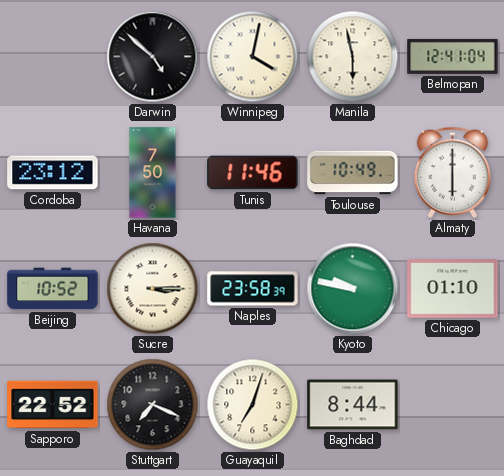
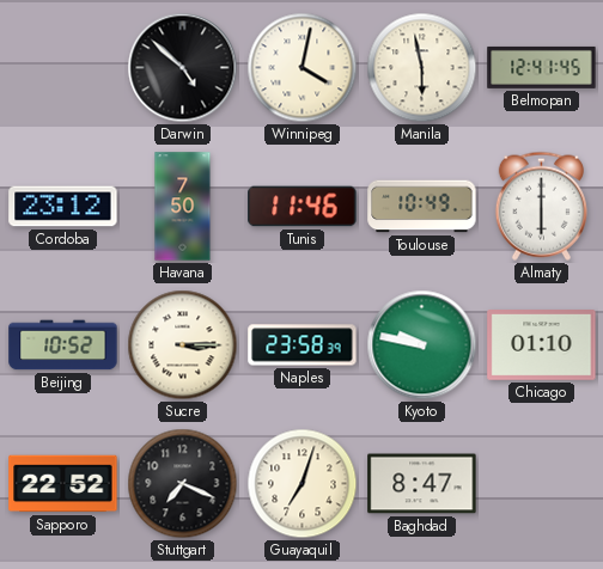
Belmopan: 12:41:04 -> 12:41:45
Baghdad: 8:44 -> 8:47
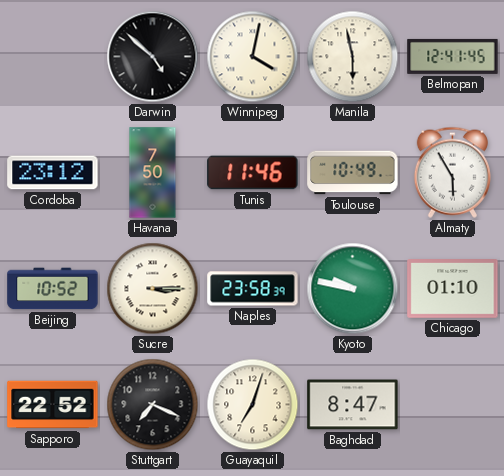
Almaty: 6:00 -> 5:55
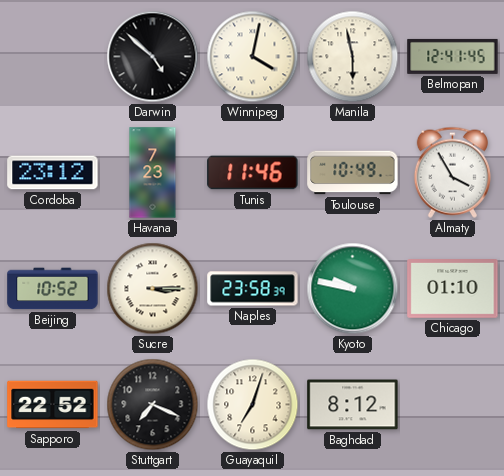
Havana: 7:50 -> 7:23
Almaty: 5:55 -> 3:55
Baghdad: 8:47 -> 8:12
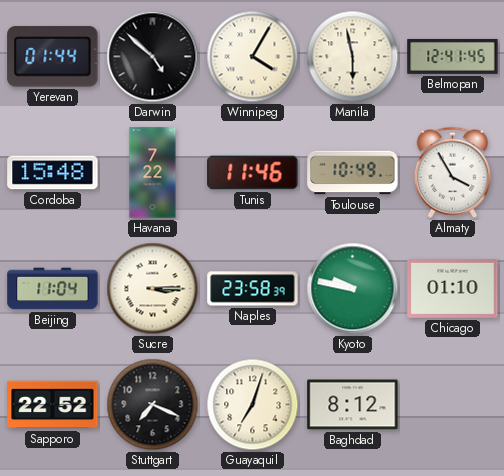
Yerevan: none -> 01:44
Winnipeg: 4:02 -> 4:05
Cordoba: 23:12 -> 15:48
Havana: 7:23 -> 7:22
Beijing: 10:52 -> 11:04
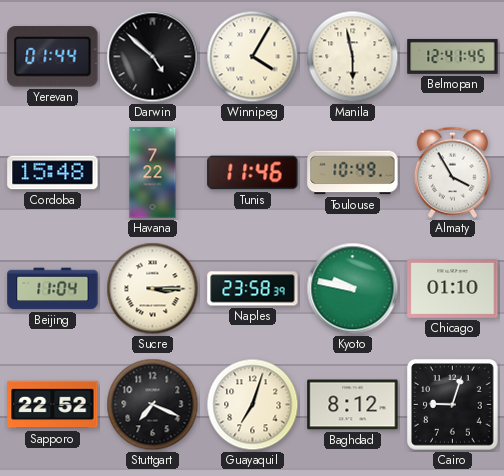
Cairo: none -> 9:03
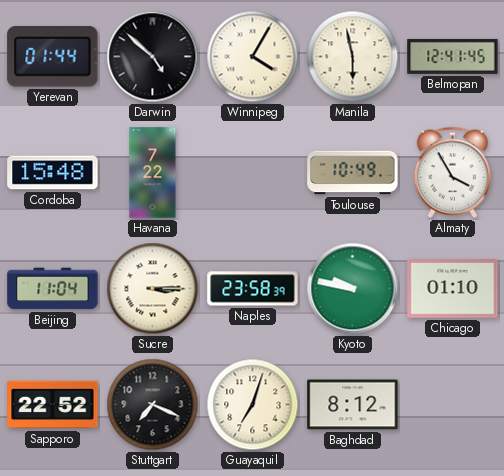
Tunis: 11:46 -> none
Cairo: 9:03 -> none
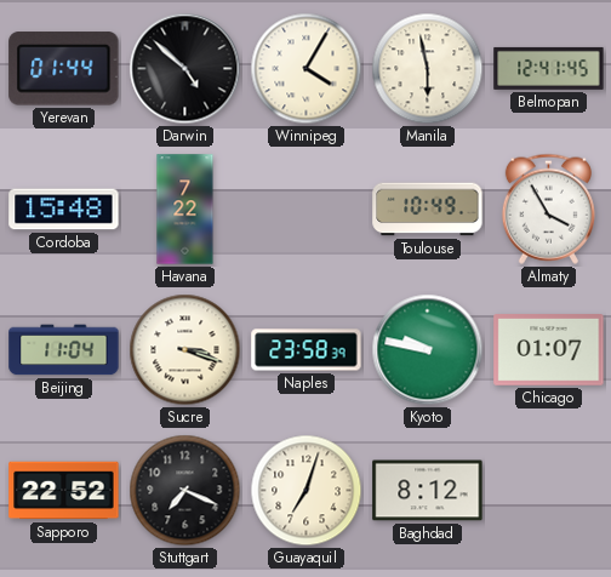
Sucre: 3:15 -> 3:18
Chicago: 01:10 -> 01:07
